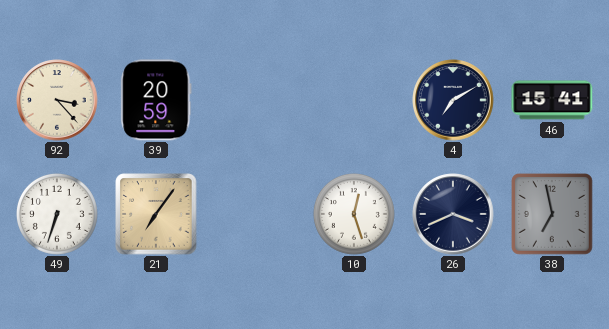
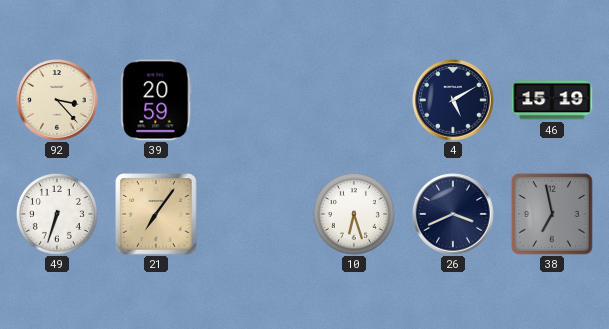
4: 7:10 -> 5:10
46: 15:41 -> 15:19
10: 12:27 -> 6:27
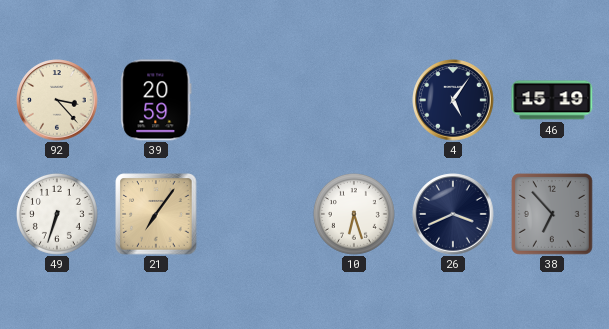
4: 5:10 -> 5:06
38: 6:58 -> 6:53
